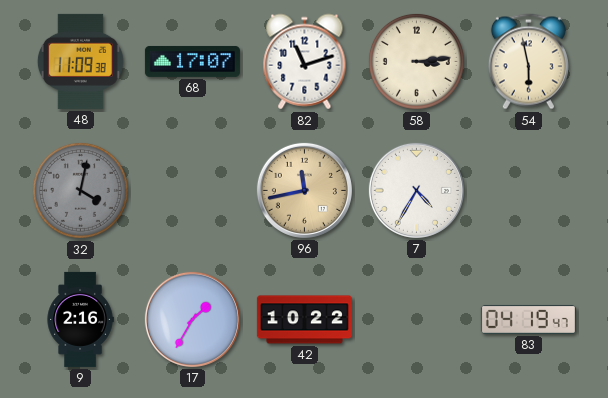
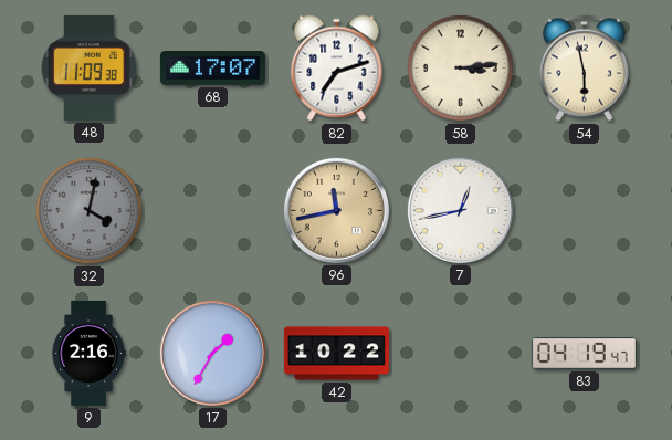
82: 11:12 -> 7:12
7: 4:35 -> 12:43
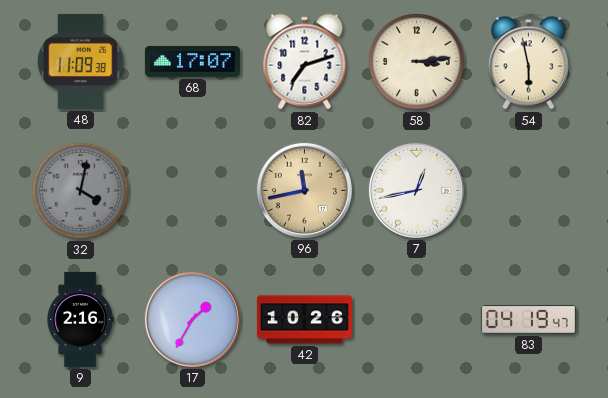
42: 10:22 -> 10:26
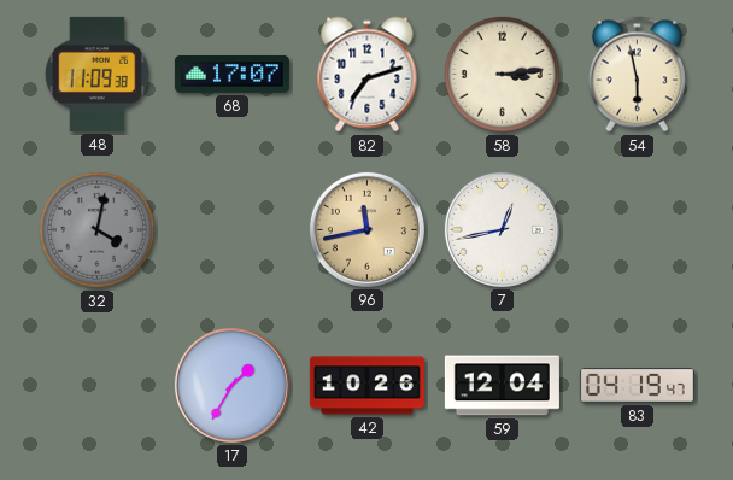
9: 2:16 -> none
59: none -> 12:04
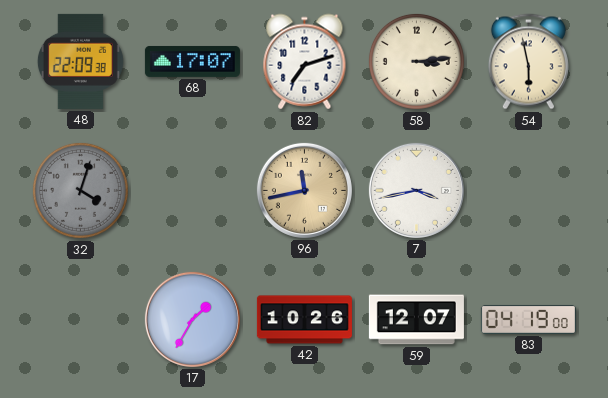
48: 11:09 -> 22:09
32: 4:02 -> 4:03
7: 12:43 -> 3:43
59: 12:04 -> 12:07
83: 04:19:47 -> 04:19:00
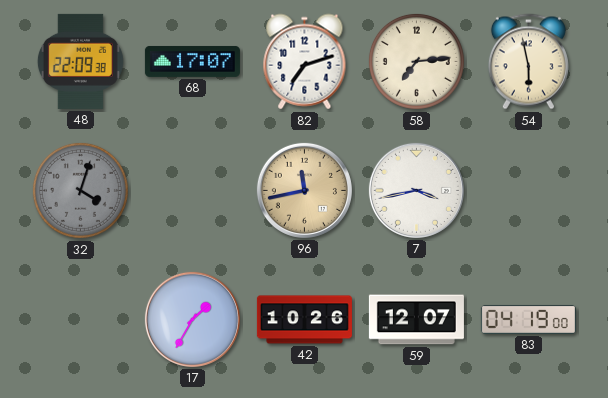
58: 3:14 -> 7:14
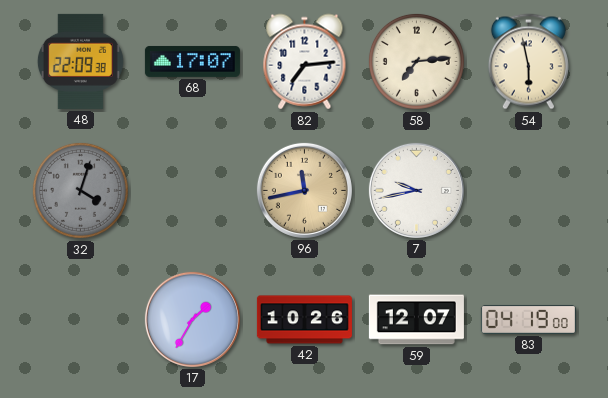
82: 7:12 -> 7:14
7: 3:43 -> 9:43
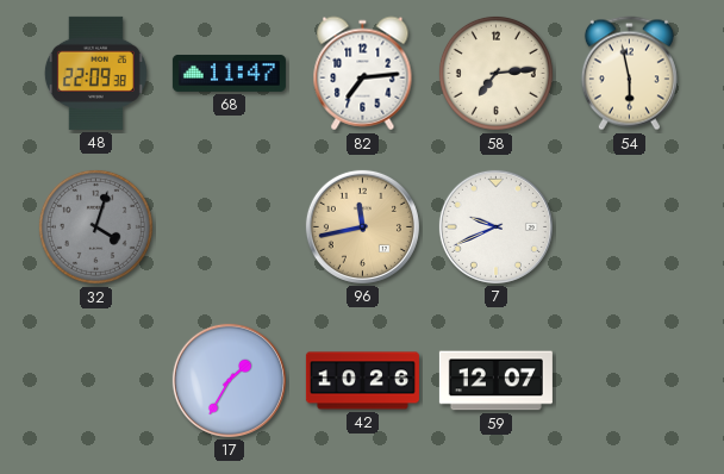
68: 17:07 -> 11:47
7: 9:43 -> 9:41
83: 04:19 -> none
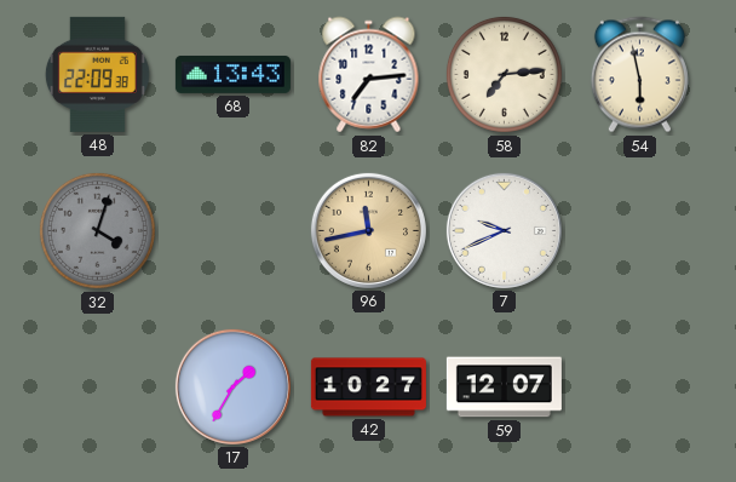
68: 11:47 -> 13:43
42: 10:26 -> 10:27
